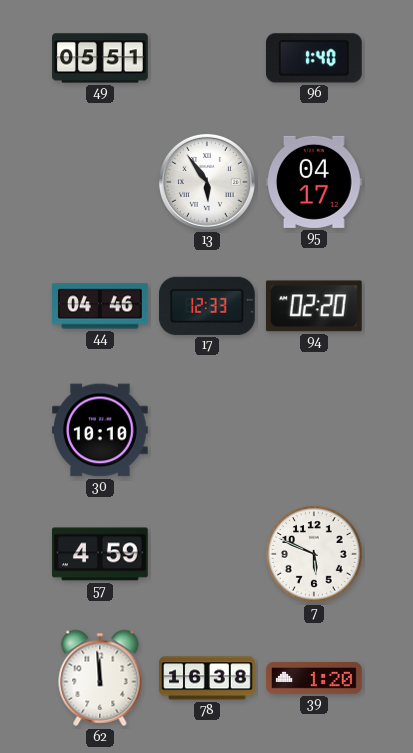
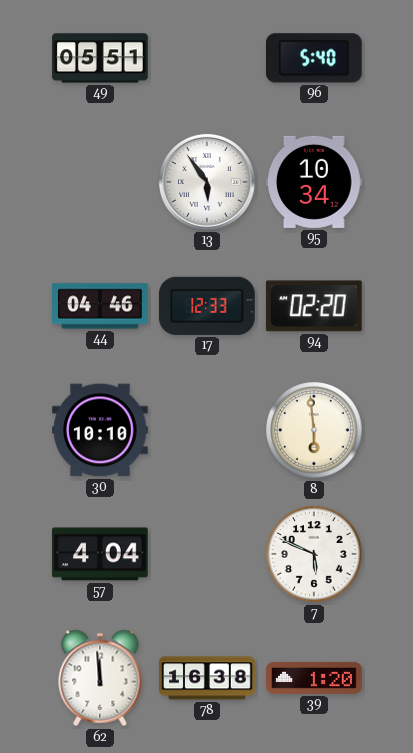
96: 1:40 -> 5:40
95: 04:17 -> 10:34
8: none -> 5:59
57: 4:59 -> 4:04
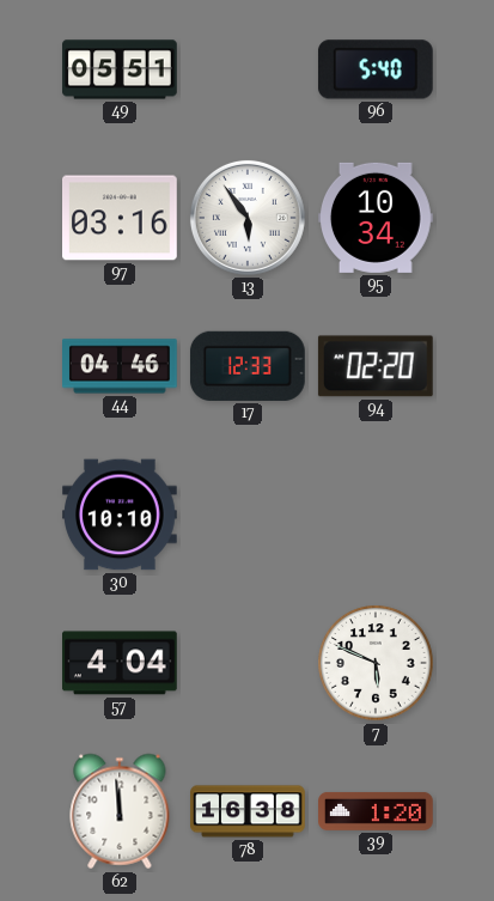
97: none -> 03:16
8: 5:59 -> none
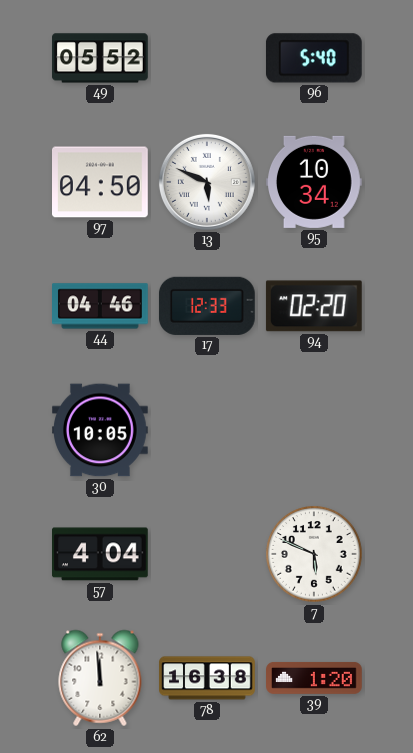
49: 05:51 -> 05:52
97: 03:16 -> 04:50
13: 5:54 -> 5:49
30: 10:10 -> 10:05
